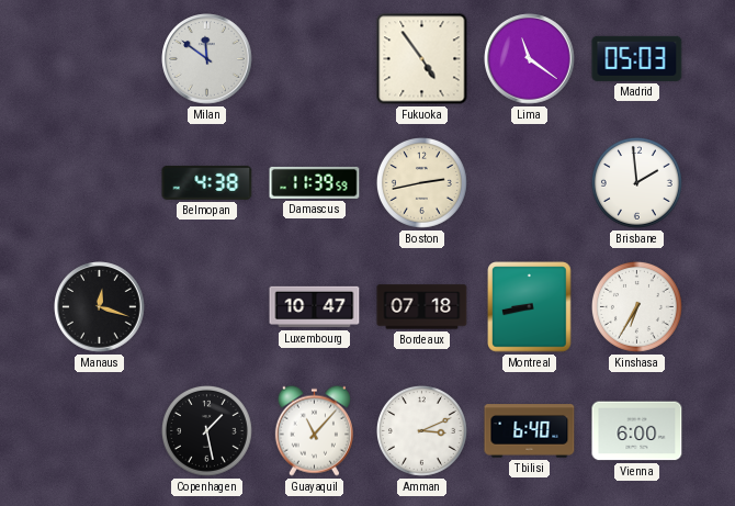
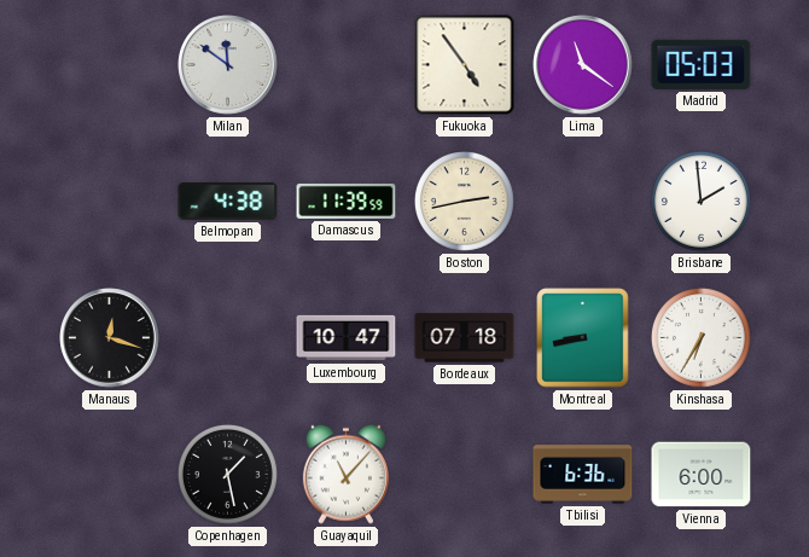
Amman: 3:11 -> none
Tbilisi: 6:40 -> 6:36
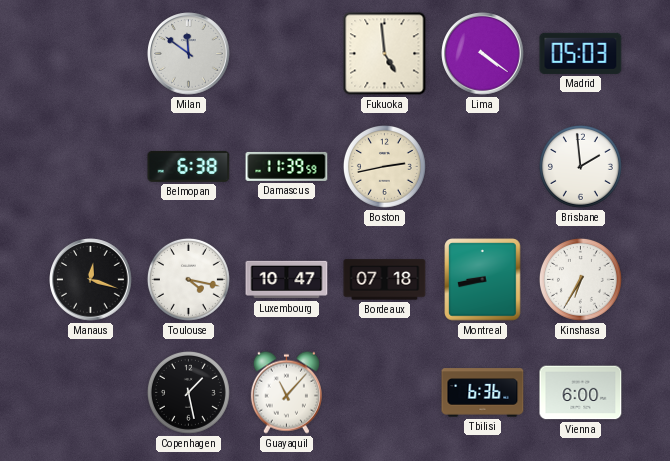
Fukuoka: 4:54 -> 4:59
Lima: 11:21 -> 4:21
Belmopan: 4:38 -> 6:38
Toulouse: none -> 4:17
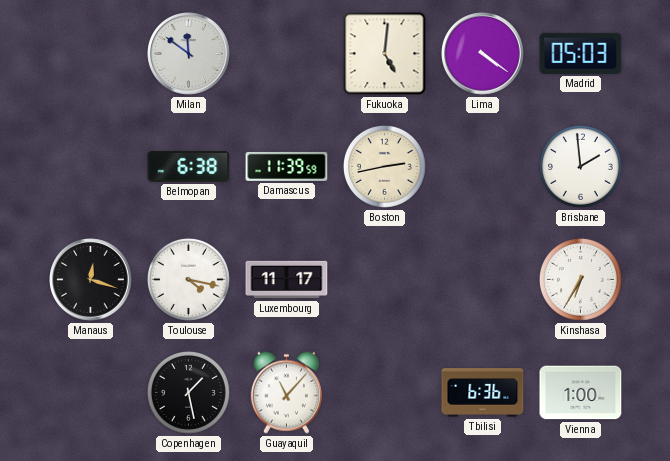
Fukuoka: 4:59 -> 5:01
Luxembourg: 10:47 -> 11:17
Bordeaux: 07:18 -> none
Montreal: 8:43 -> none
Vienna: 6:00 -> 1:00
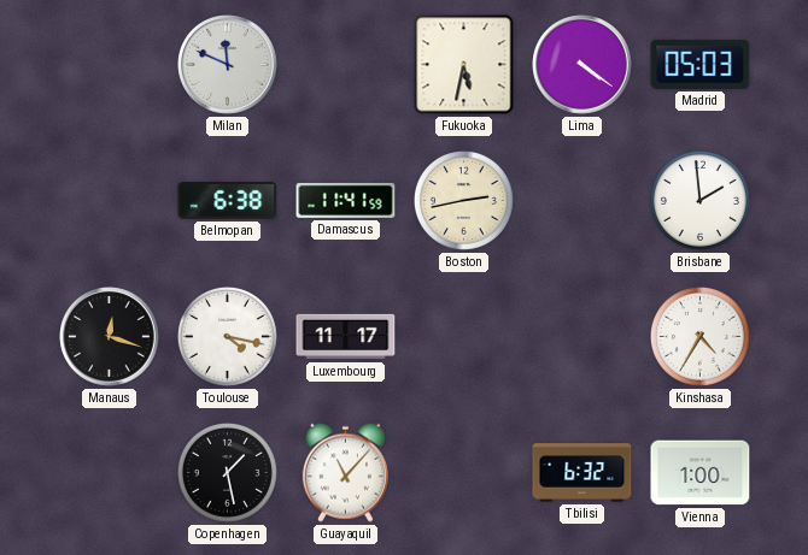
Milan: 11:51 -> 11:49
Fukuoka: 5:01 -> 5:32
Damascus: 11:39 -> 11:41
Kinshasa: 6:35 -> 4:35
Tbilisi: 6:36 -> 6:32
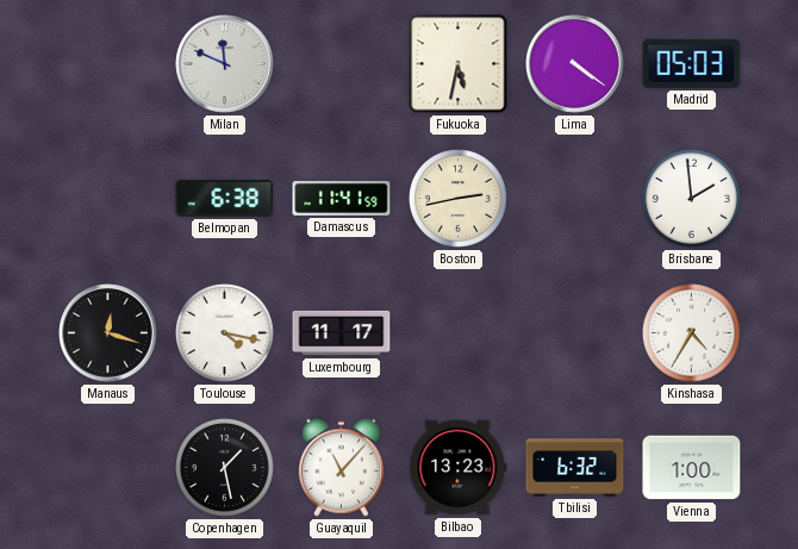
Bilbao: none -> 13:23
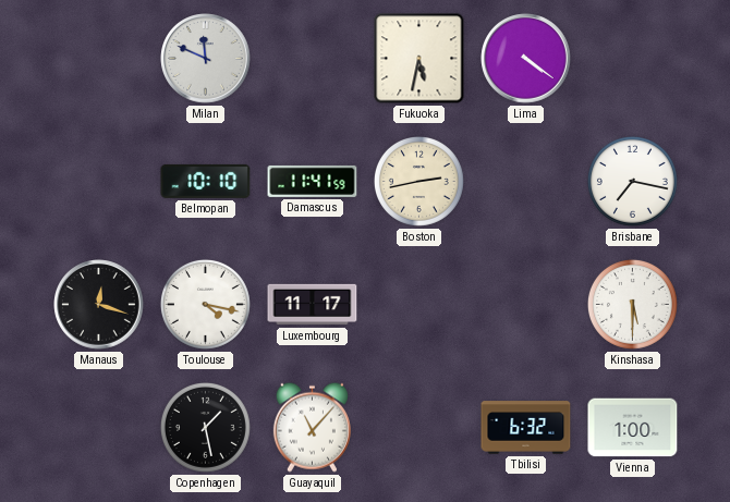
Madrid: 05:03 -> none
Belmopan: 6:38 -> 10:10
Brisbane: 1:59 -> 7:17
Kinshasa: 4:35 -> 5:30
Bilbao: 13:23 -> none
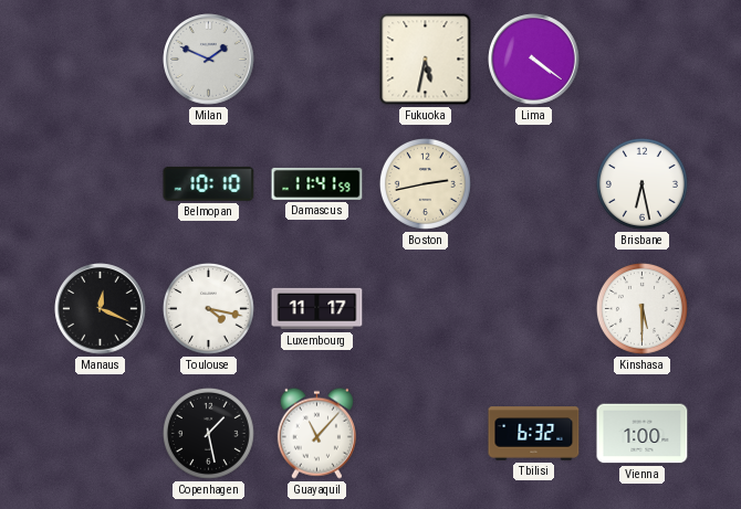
Milan: 11:49 -> 1:49
Brisbane: 7:17 -> 6:28
Manaus: 12:18 -> 12:19
